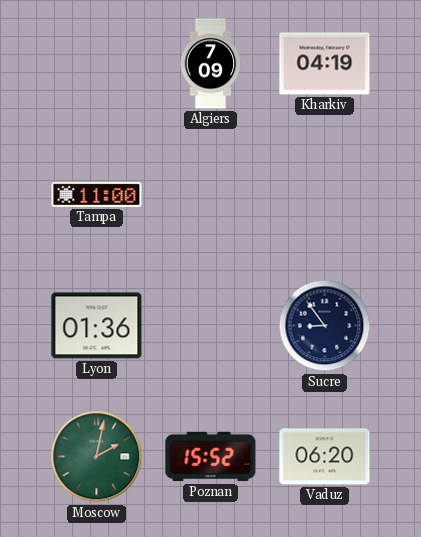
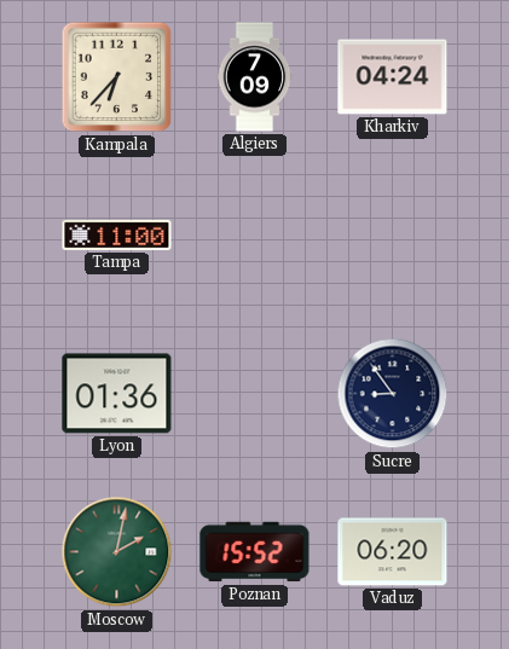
Kampala: none -> 6:37
Kharkiv: 04:19 -> 04:24
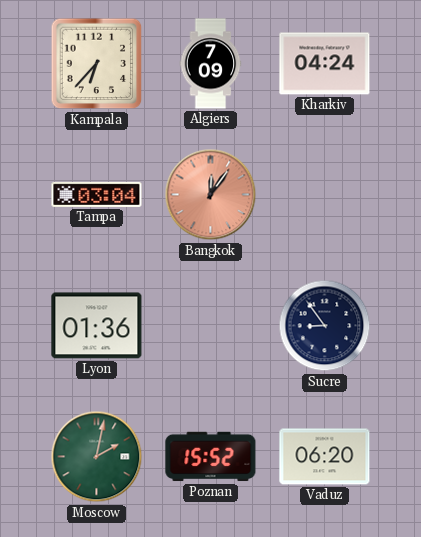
Tampa: 11:00 -> 03:04
Bangkok: none -> 12:06
